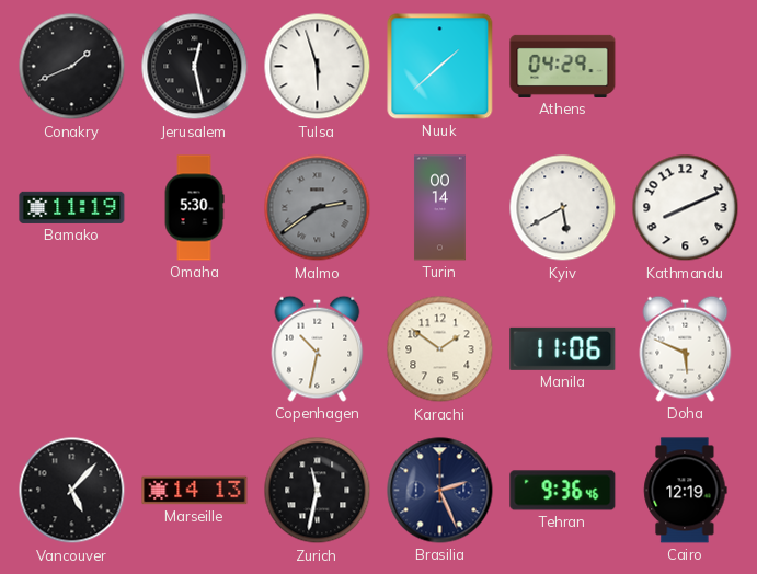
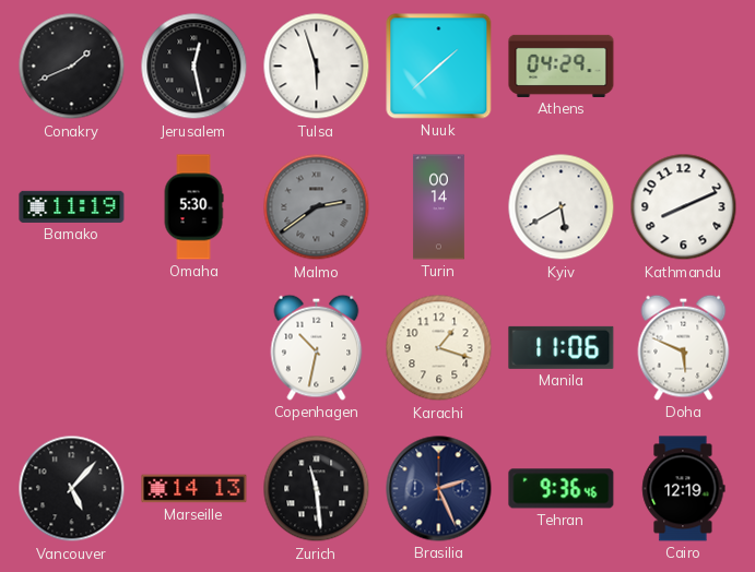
Karachi: 1:51 -> 1:18
Zurich: 11:32 -> 11:29
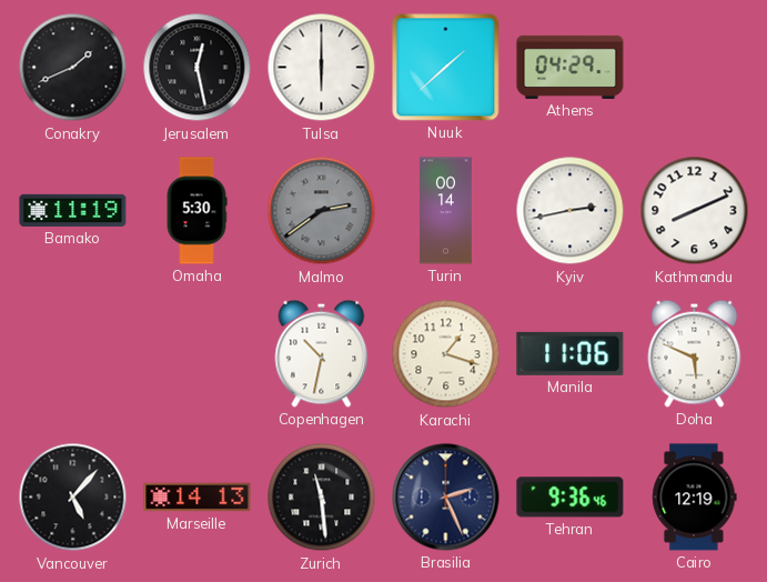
Tulsa: 5:57 -> 6:00
Kyiv: 5:40 -> 2:43
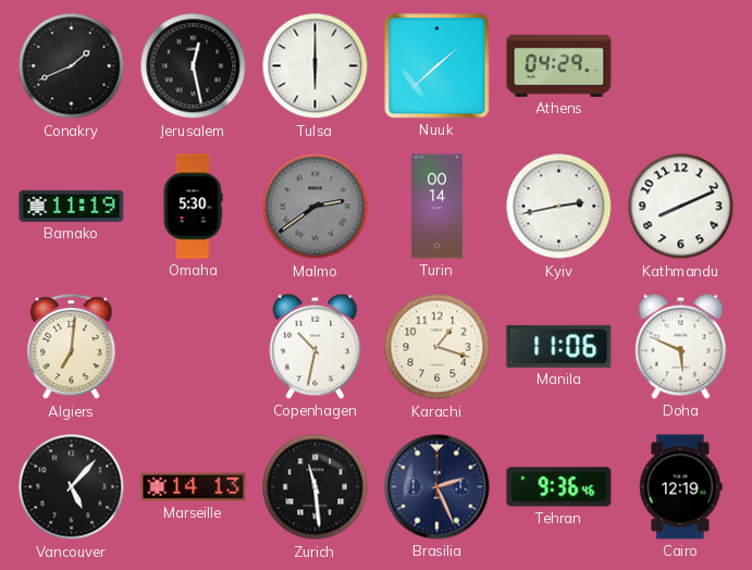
Algiers: none -> 7:01
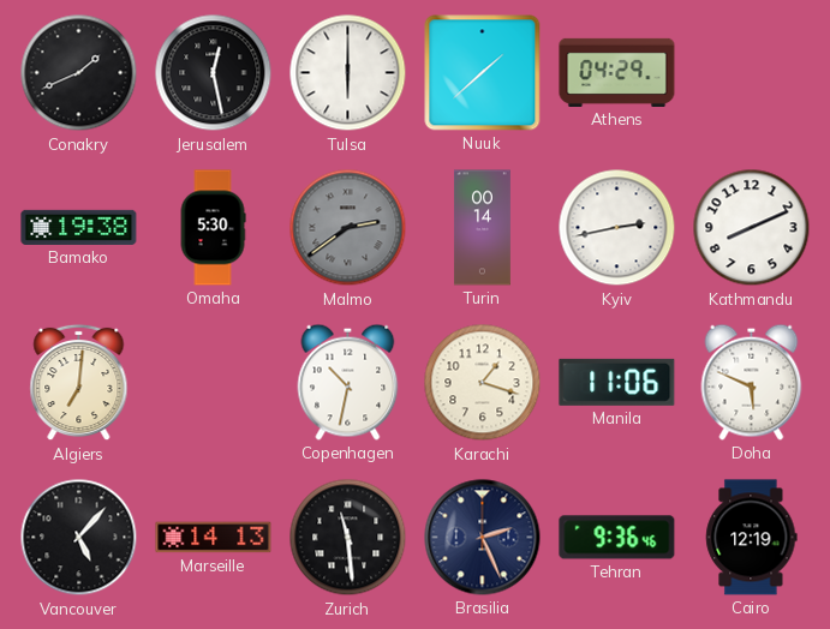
Bamako: 11:19 -> 19:38
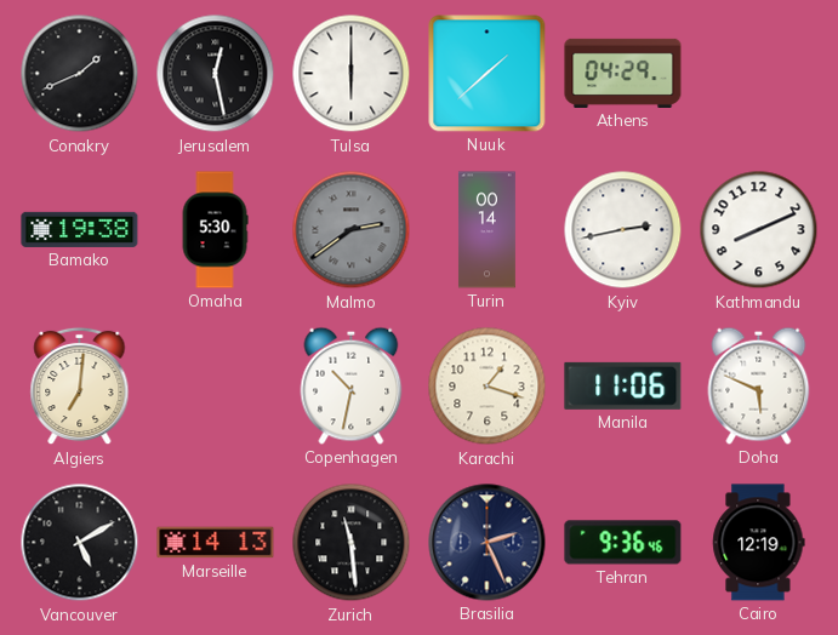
Vancouver: 5:07 -> 5:10
